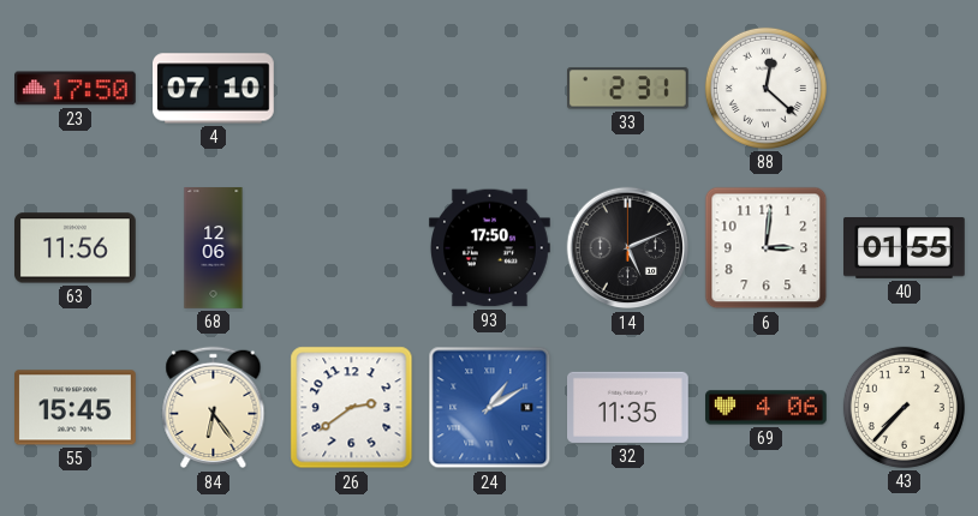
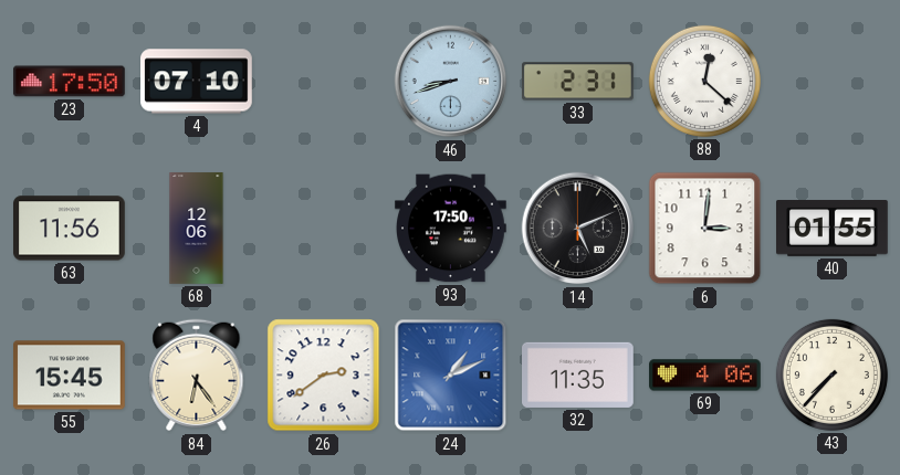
46: none -> 8:42
24: 1:10 -> 1:11
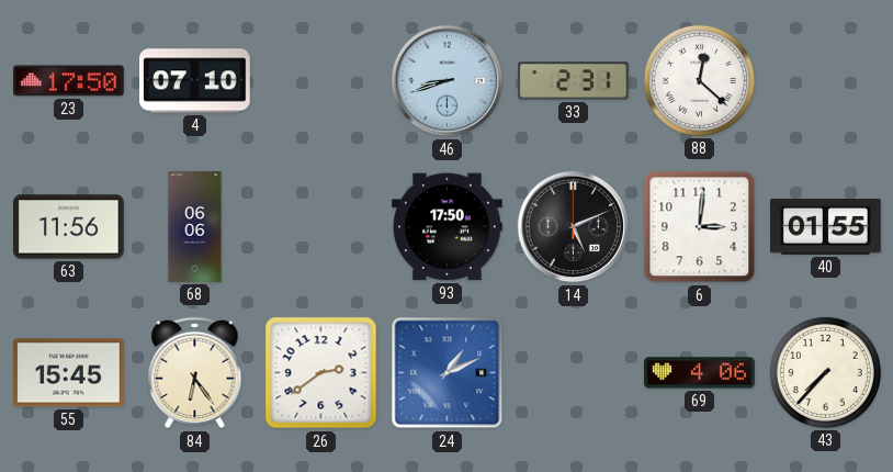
68: 12:06 -> 06:06
32: 11:35 -> none
